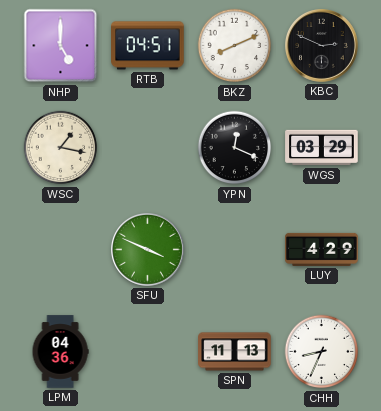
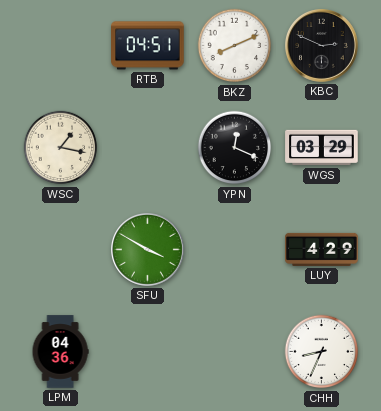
NHP: 5:00 -> none
SFU: 3:49 -> 3:50
SPN: 11:13 -> none
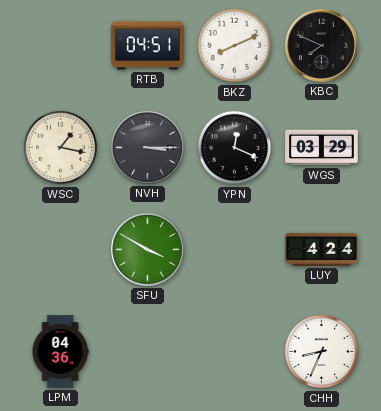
KBC: 2:49 -> 7:49
NVH: none -> 3:15
LUY: 4:29 -> 4:24
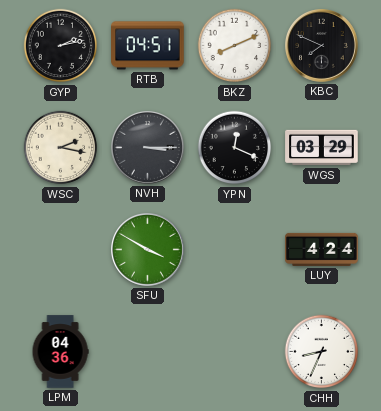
GYP: none -> 2:13
WSC: 1:17 -> 2:17
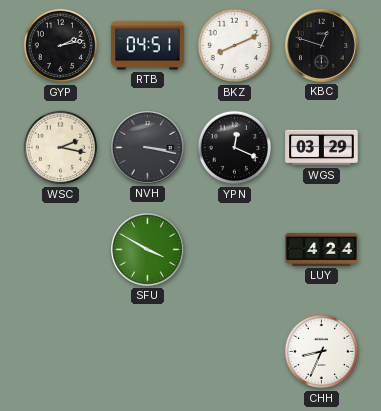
KBC: 7:49 -> 12:48
NVH: 3:15 -> 3:17
LPM: 04:36 -> none
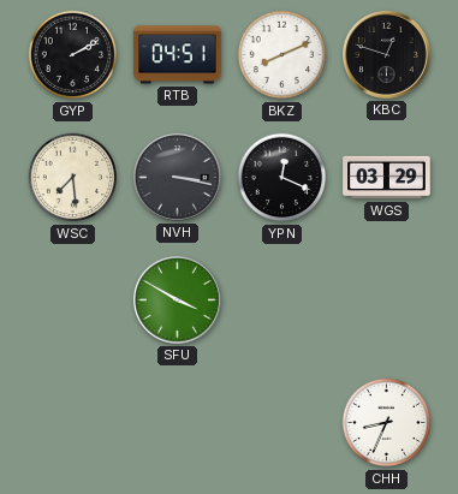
GYP: 2:13 -> 2:10
WSC: 2:17 -> 7:29
LUY: 4:24 -> none
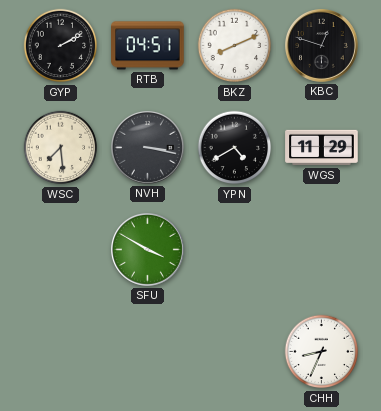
YPN: 12:19 -> 4:40
WGS: 03:29 -> 11:29
